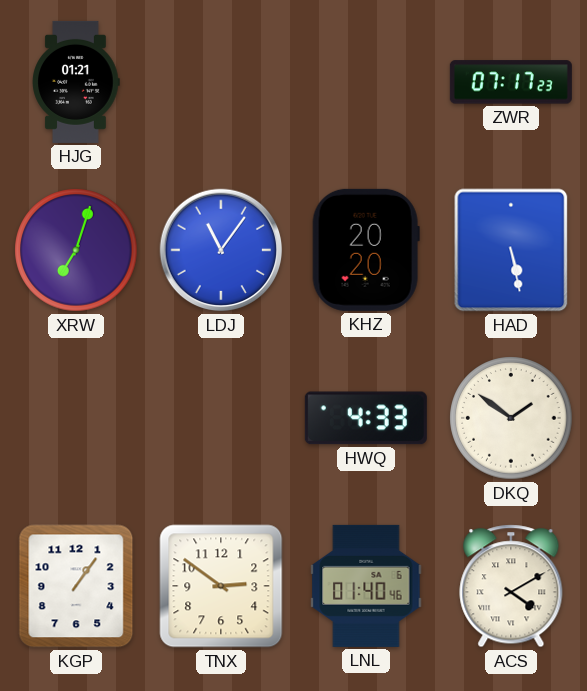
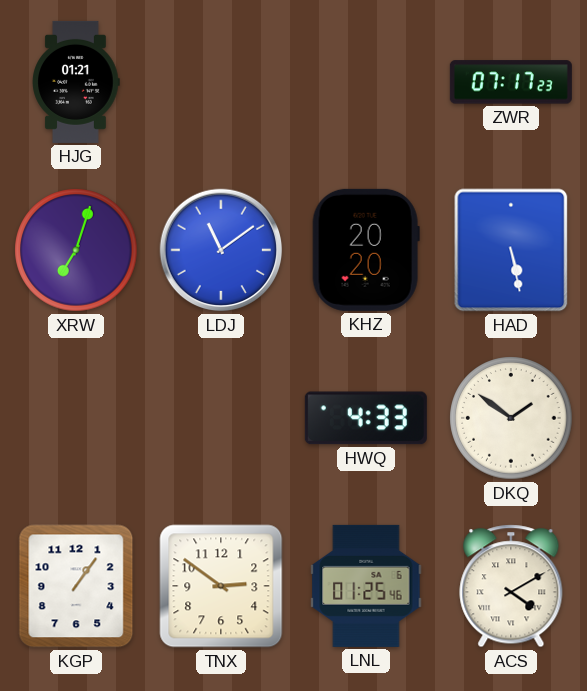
LDJ: 11:06 -> 11:09
LNL: 01:40 -> 01:25
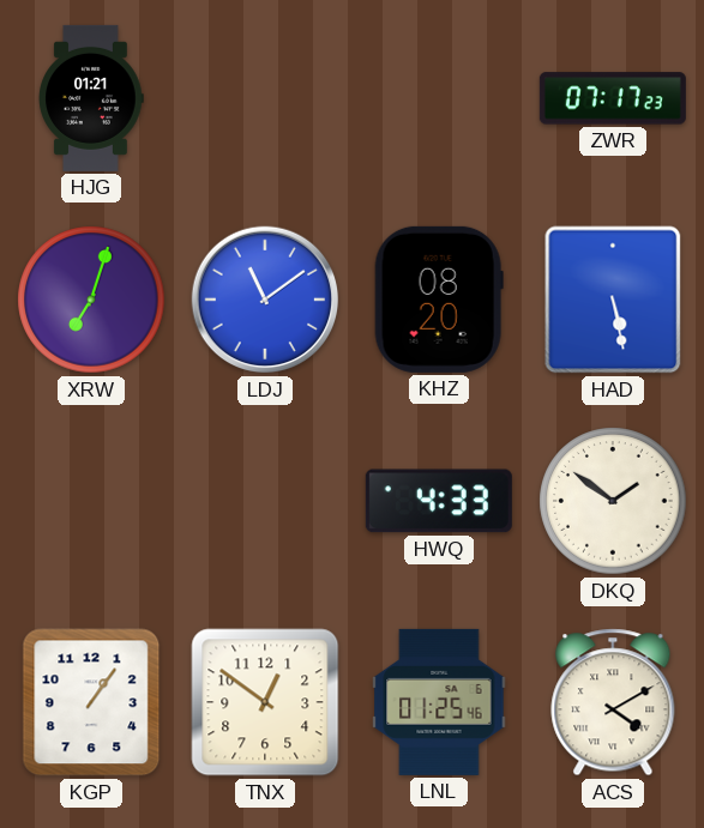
KHZ: 20:20 -> 08:20
TNX: 2:51 -> 12:51
